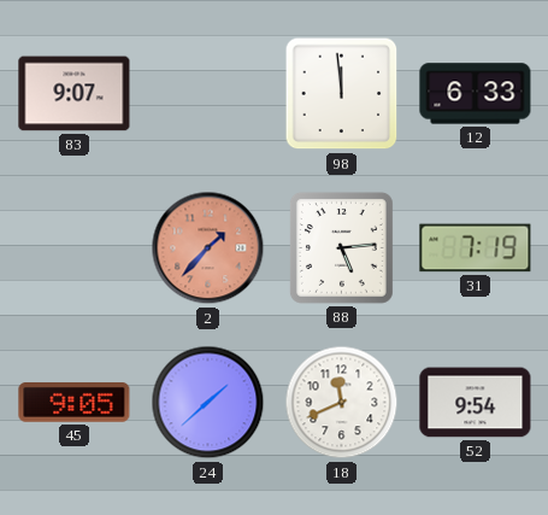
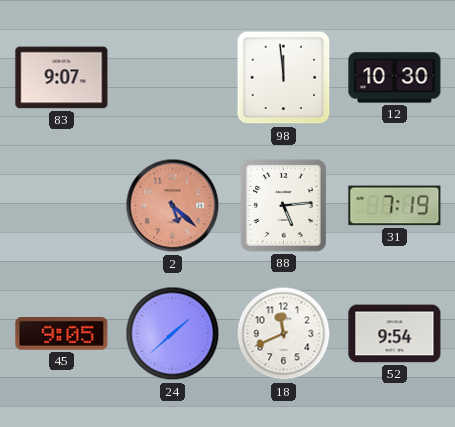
12: 6:33 -> 10:30
2: 1:37 -> 5:22
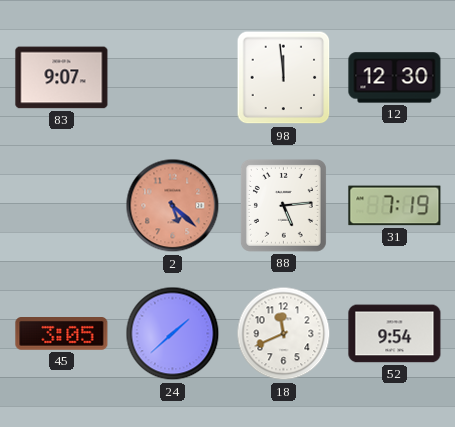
12: 10:30 -> 12:30
45: 9:05 -> 3:05
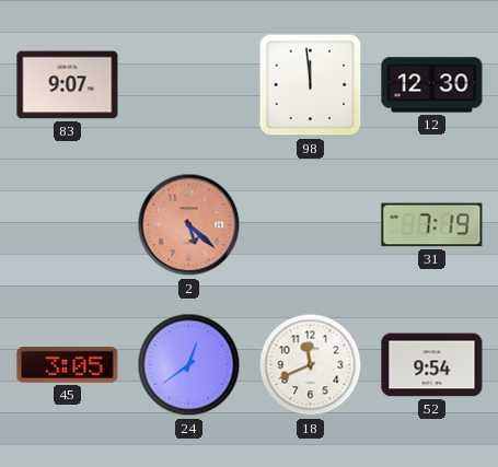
88: 5:14 -> none
24: 1:38 -> 12:39
